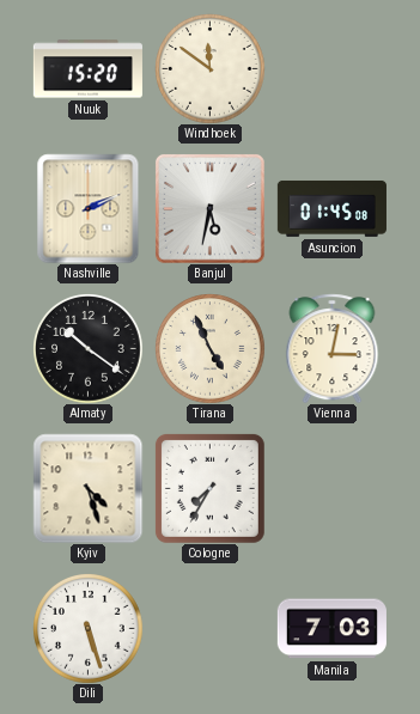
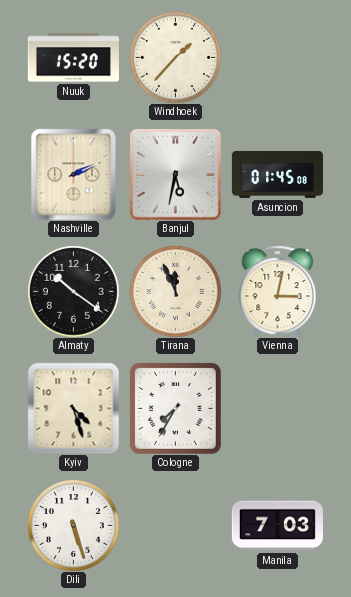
Windhoek: 11:51 -> 1:37
Tirana: 4:56 -> 11:56
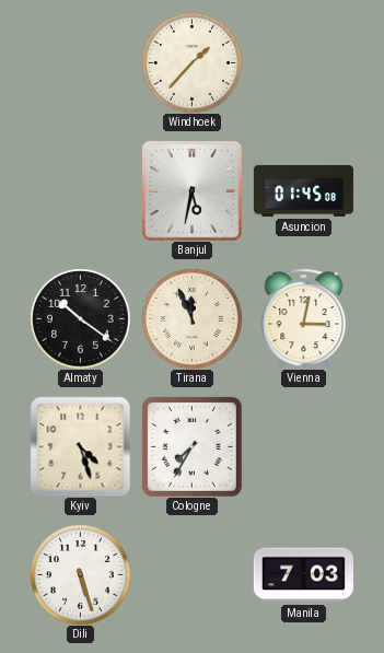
Nuuk: 15:20 -> none
Nashville: 2:11 -> none
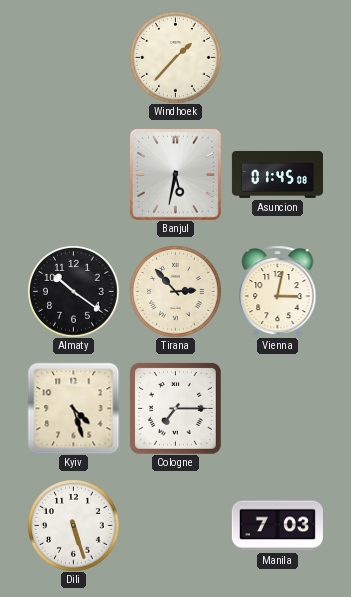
Tirana: 11:56 -> 2:53
Cologne: 7:35 -> 7:15
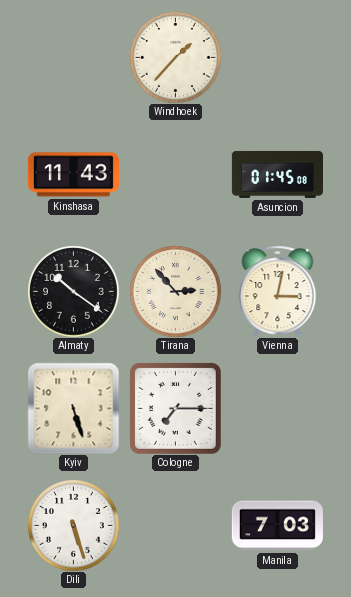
Kinshasa: none -> 11:43
Banjul: 5:32 -> none
Kyiv: 4:27 -> 5:27
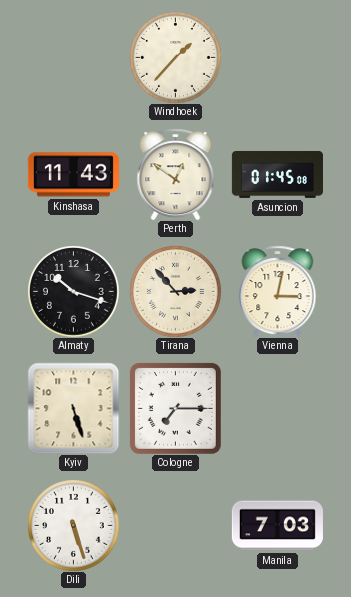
Perth: none -> 12:51
Almaty: 10:21 -> 10:18
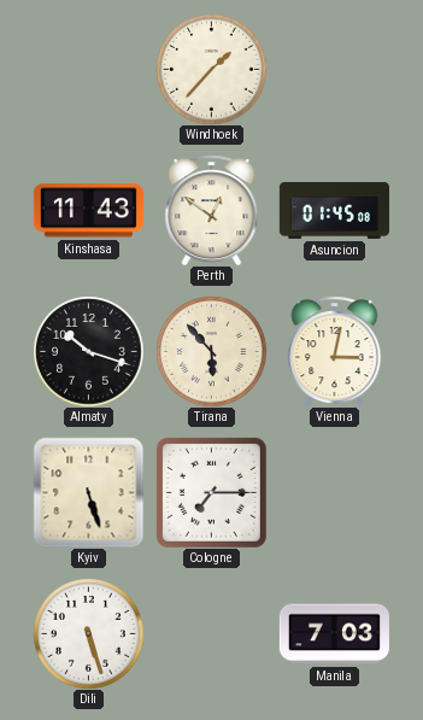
Tirana: 2:53 -> 5:53
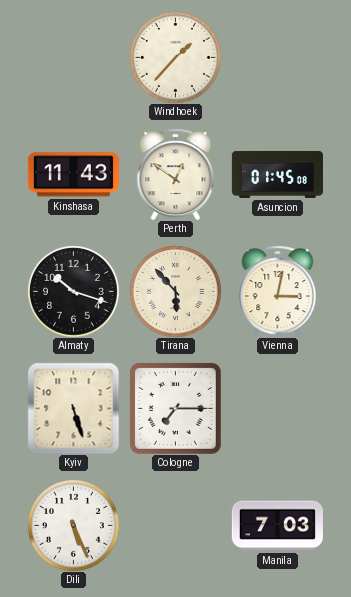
Dili: 5:27 -> 5:26
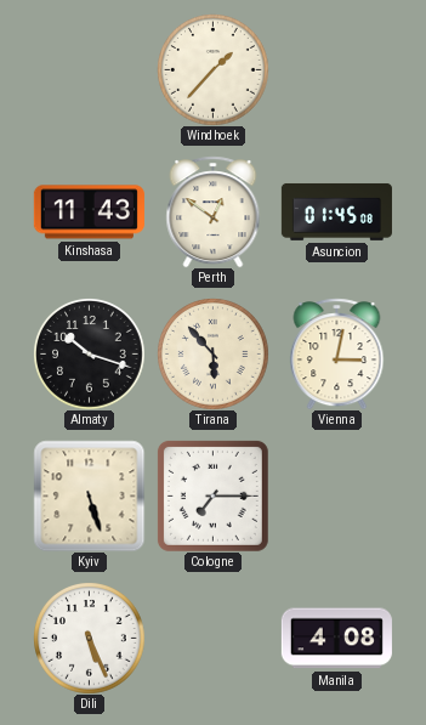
Manila: 7:03 -> 4:08
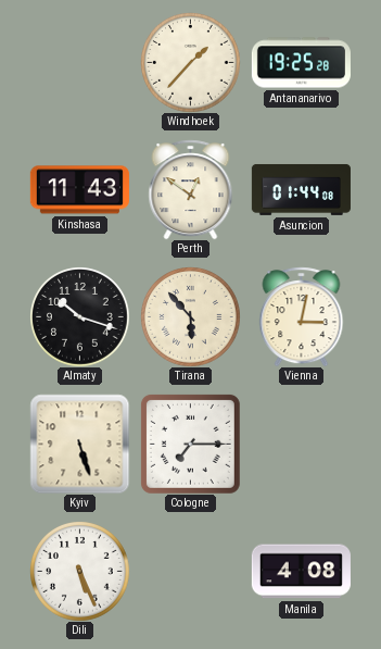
Antananarivo: none -> 19:25
Asuncion: 01:45 -> 01:44
